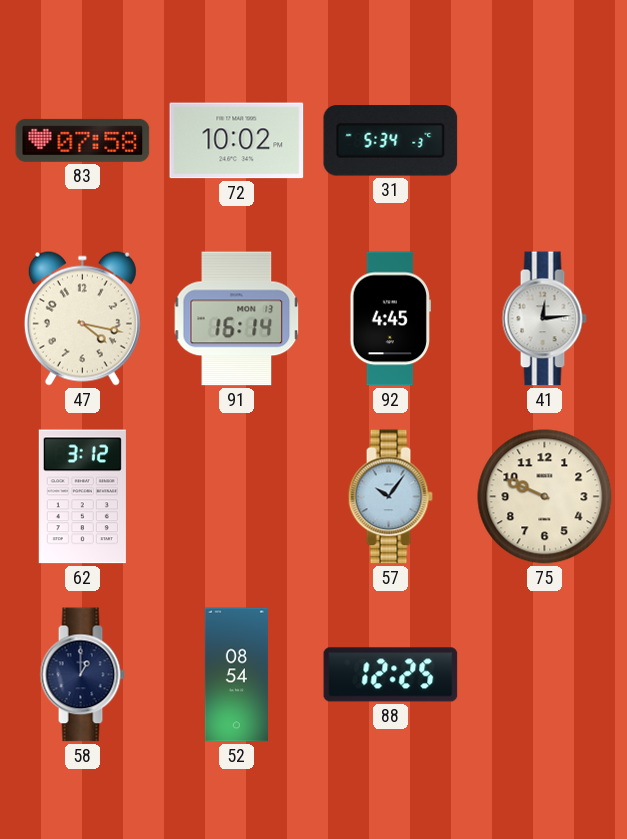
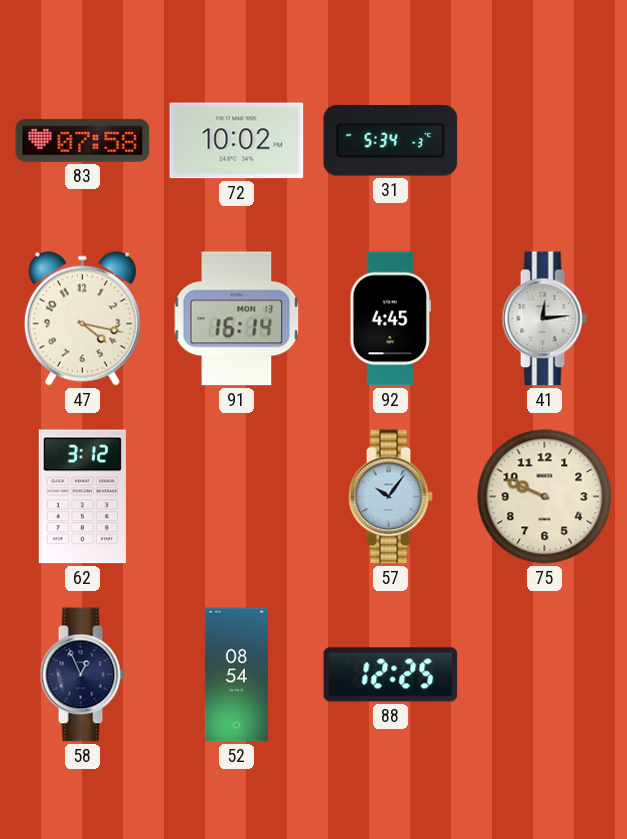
58: 1:00 -> 12:56
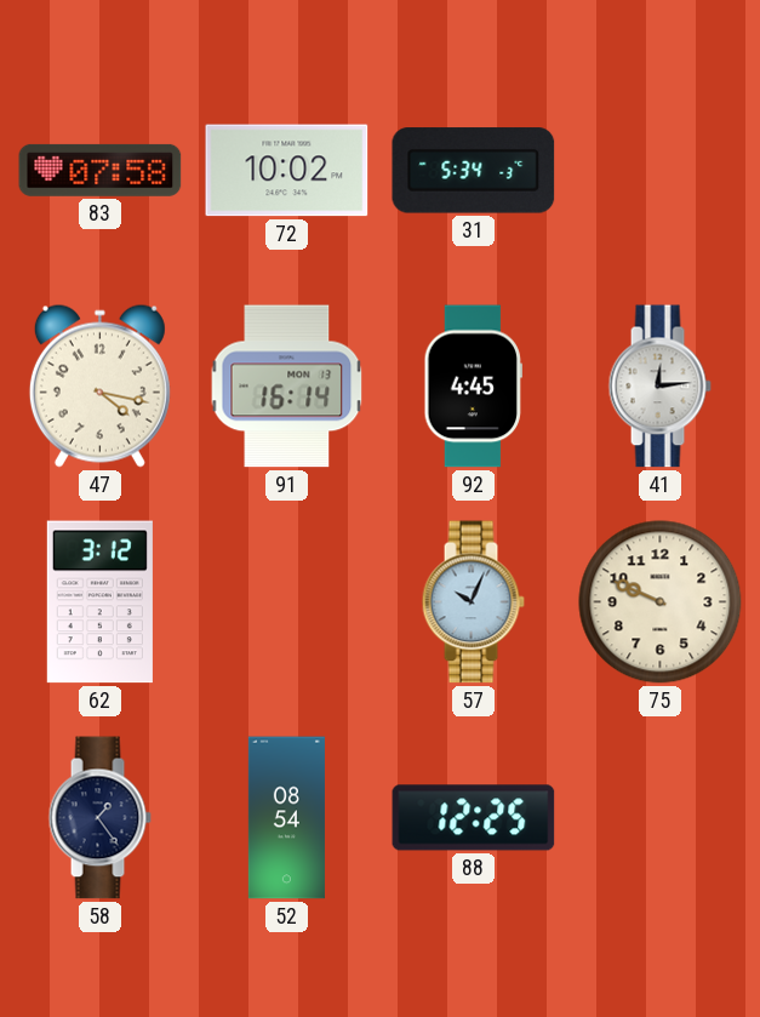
57: 10:06 -> 10:04
58: 12:56 -> 1:24
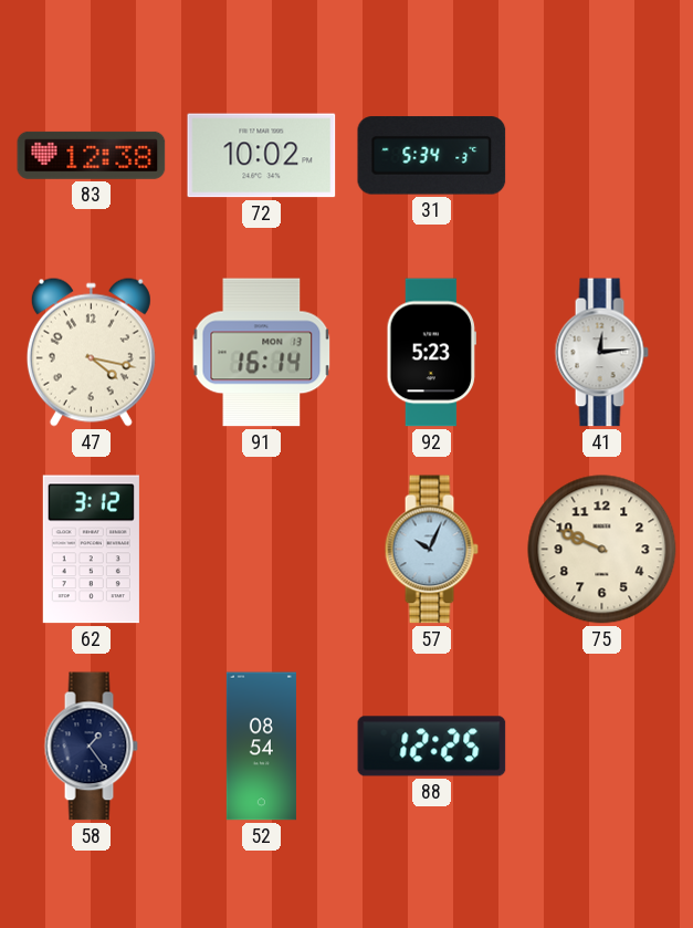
83: 07:58 -> 12:38
92: 4:45 -> 5:23
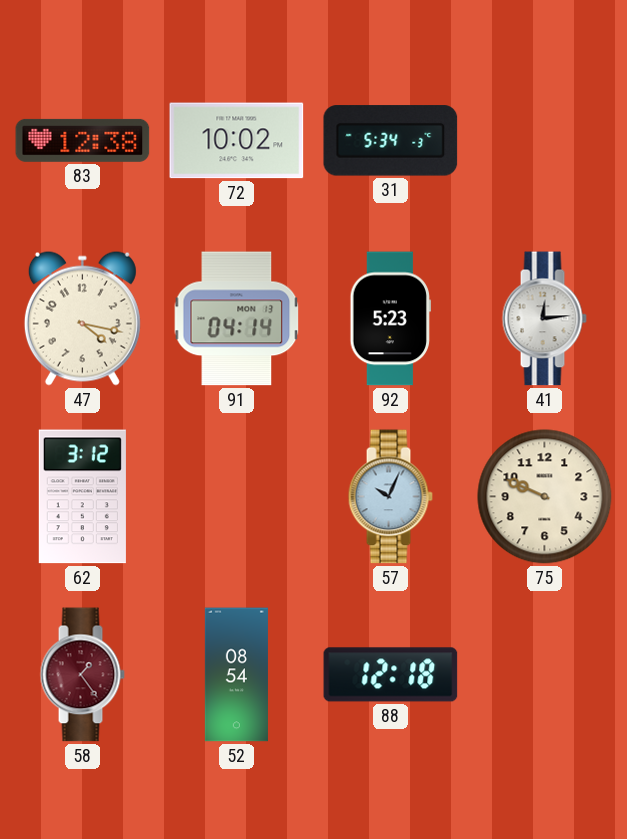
91: 16:14 -> 04:14
58 dial: navy -> burgundy
88: 12:25 -> 12:18
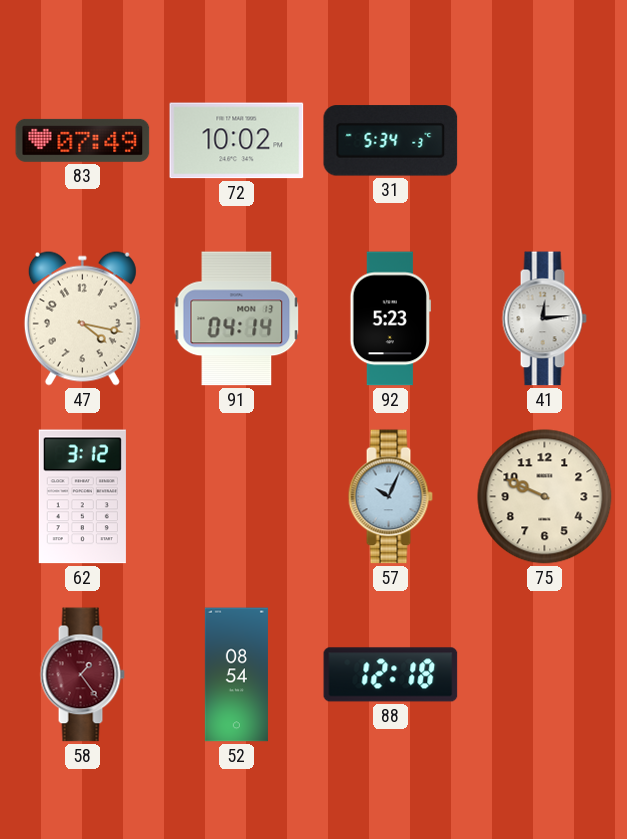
83: 12:38 -> 07:49
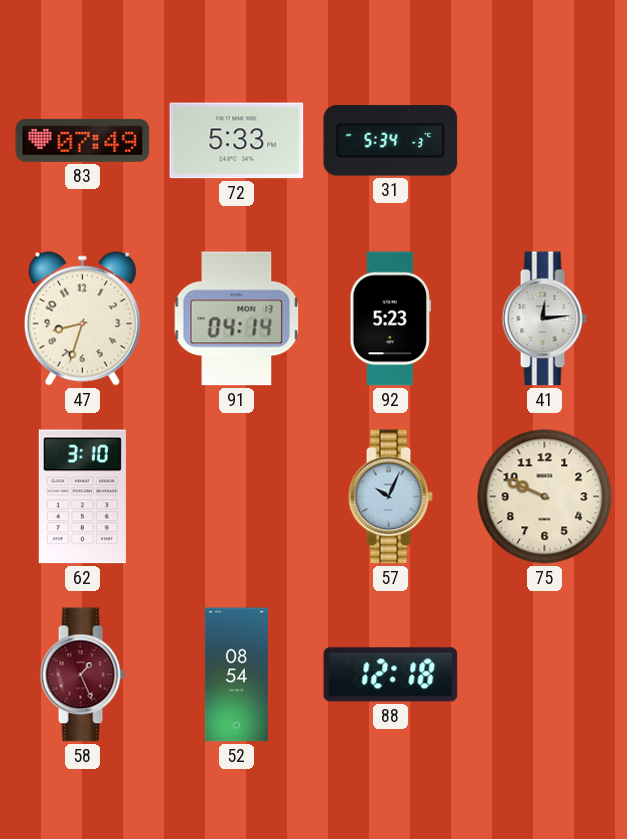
72: 10:02 -> 5:33
47: 4:17 -> 8:33
62: 3:12 -> 3:10
58: 1:24 -> 1:26
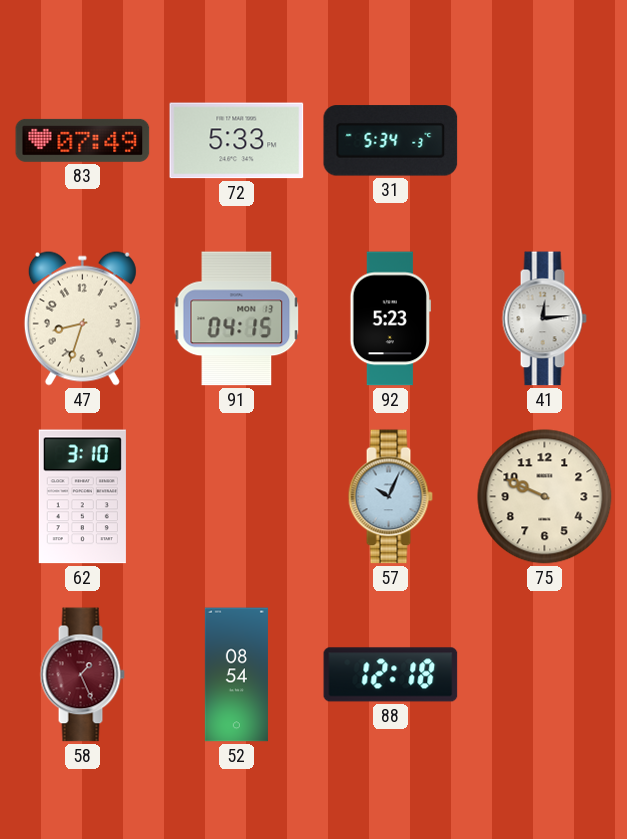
91: 04:14 -> 04:15
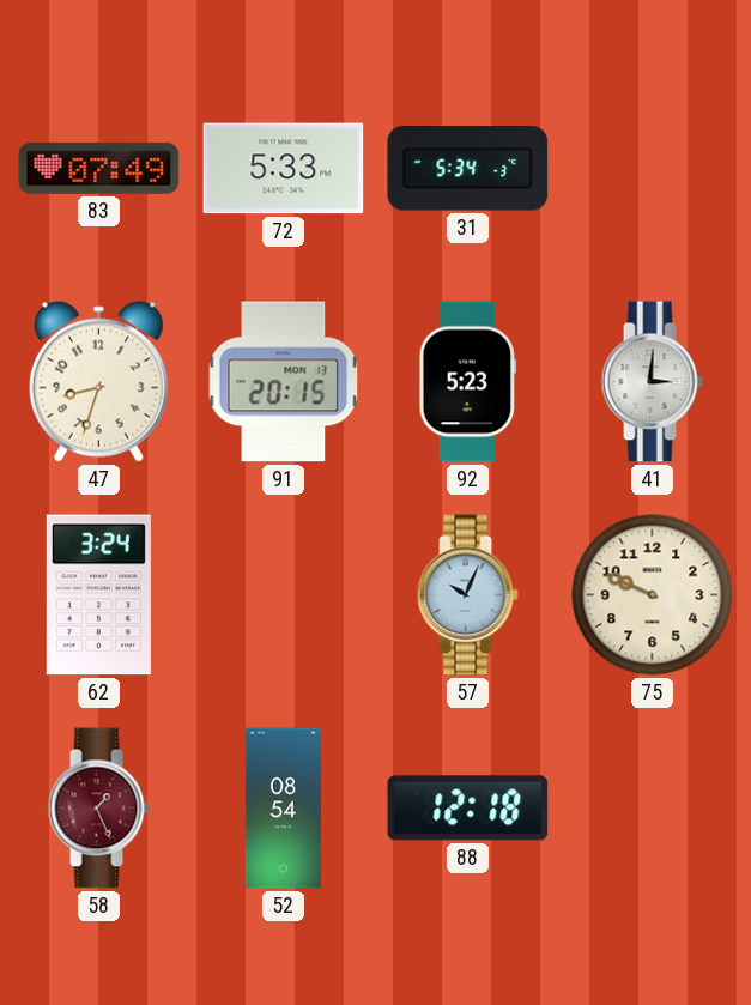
91: 04:15 -> 20:15
41: 12:14 -> 3:01
62: 3:10 -> 3:24
